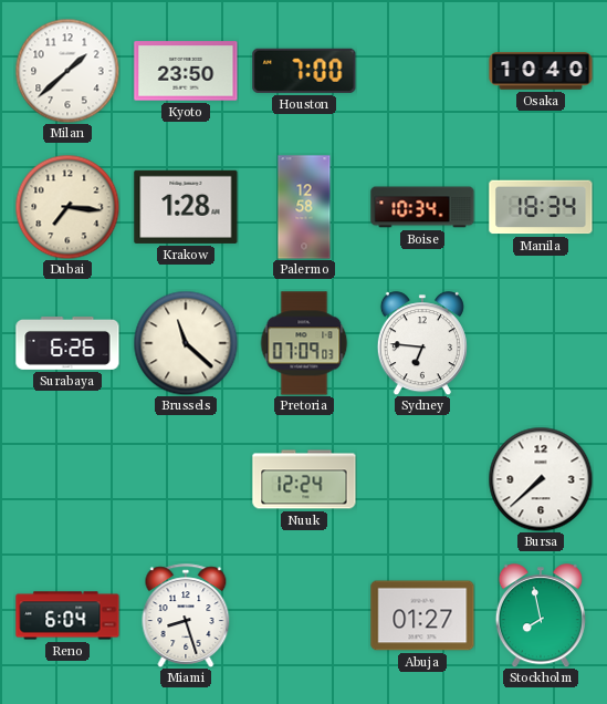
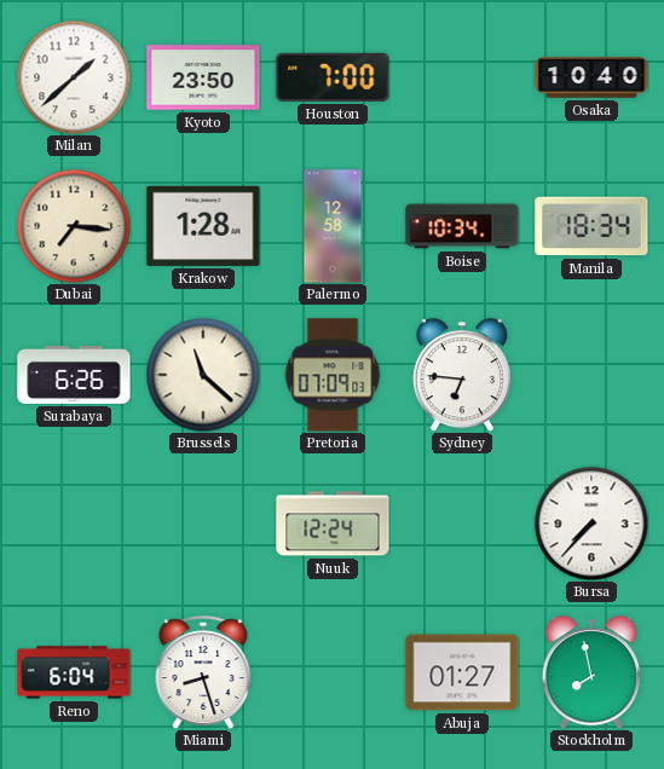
Bursa: 7:38 -> 7:37
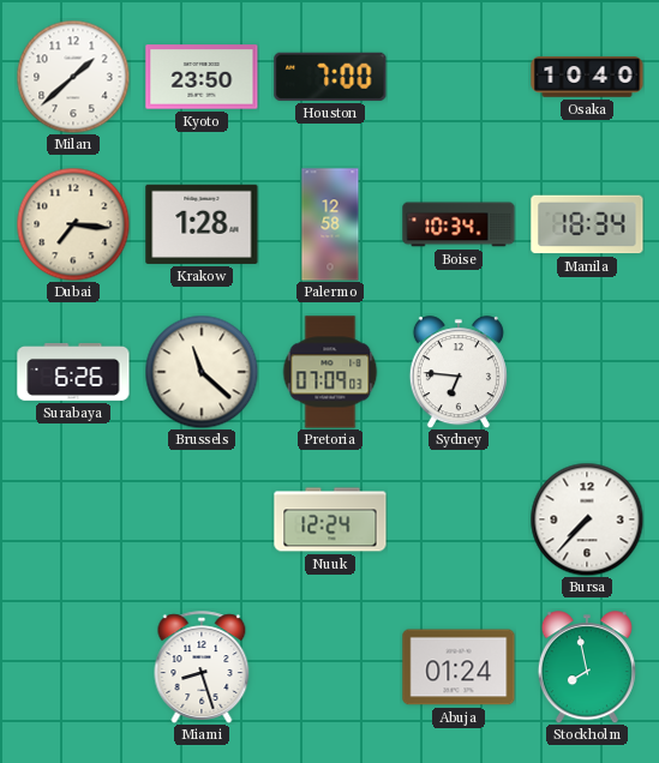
Reno: 6:04 -> none
Abuja: 01:27 -> 01:24
